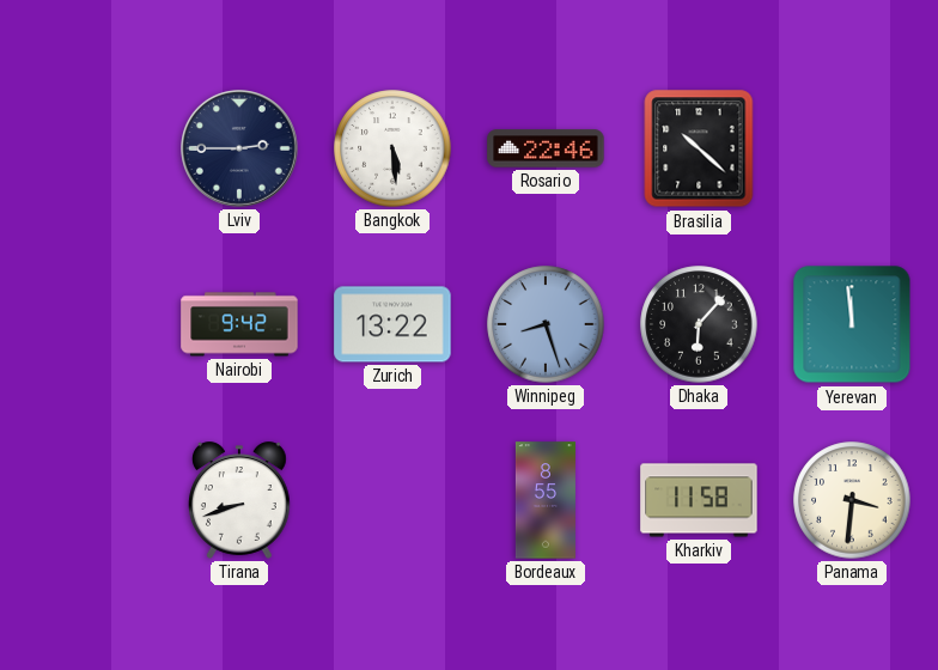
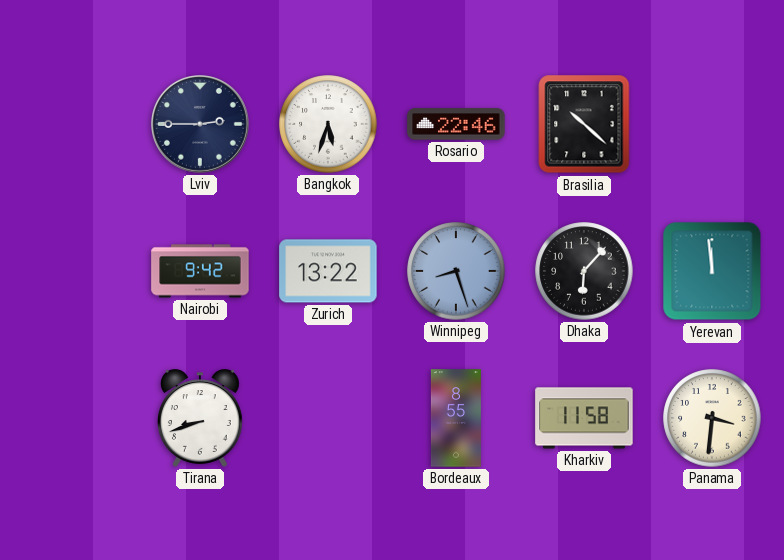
Bangkok: 5:29 -> 5:33
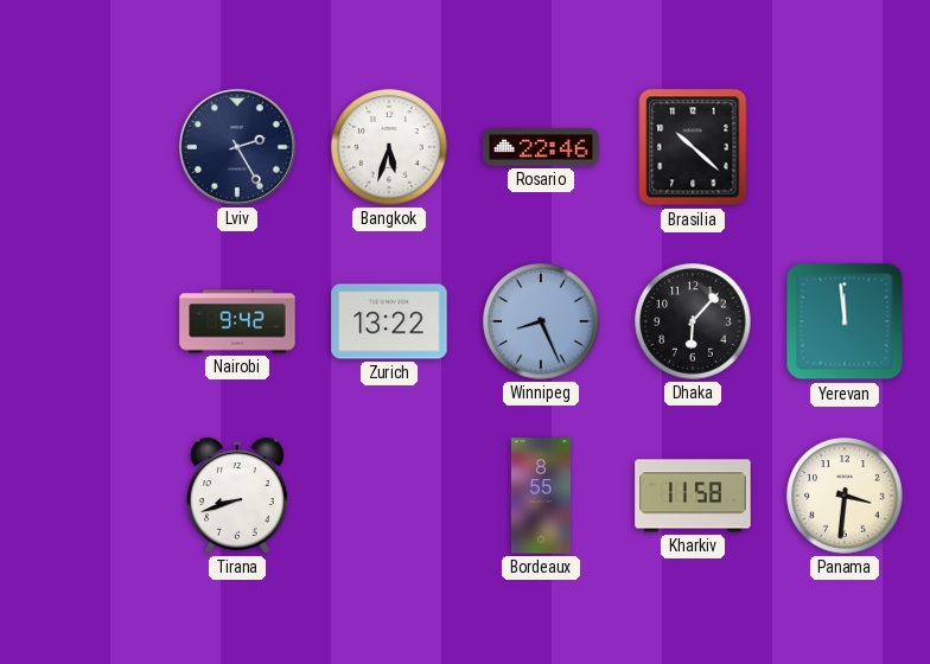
Lviv: 2:45 -> 2:25
Winnipeg: 8:27 -> 8:26
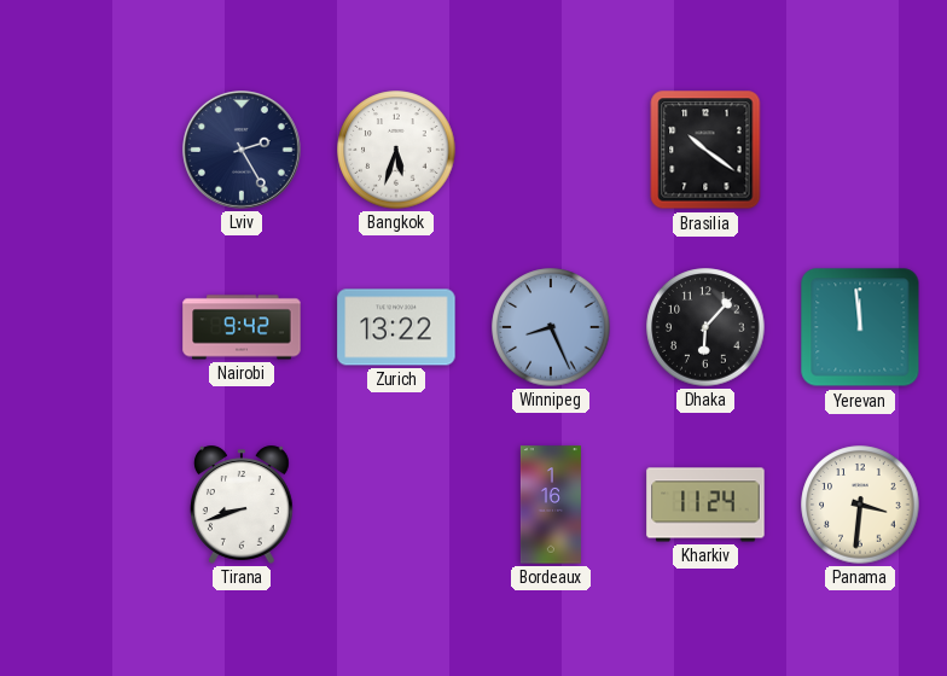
Rosario: 22:46 -> none
Brasilia: 10:22 -> 10:21
Bordeaux: 8:55 -> 1:16
Kharkiv: 11:58 -> 11:24
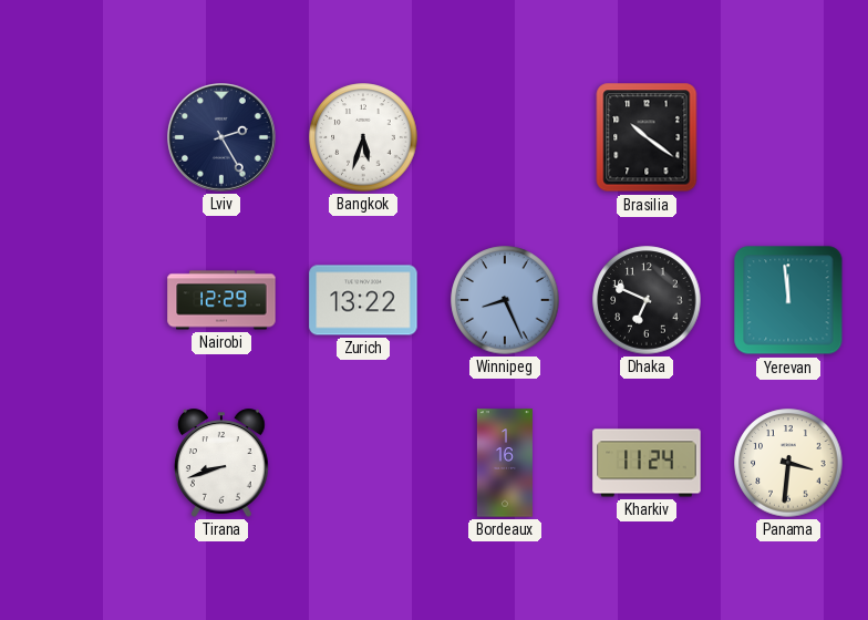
Nairobi: 9:42 -> 12:29
Dhaka: 6:07 -> 6:49
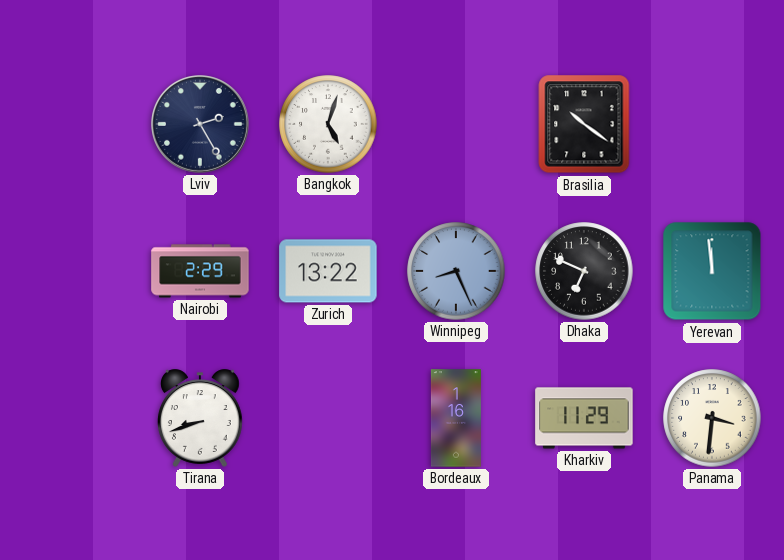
Bangkok: 5:33 -> 5:03
Nairobi: 12:29 -> 2:29
Kharkiv: 11:24 -> 11:29
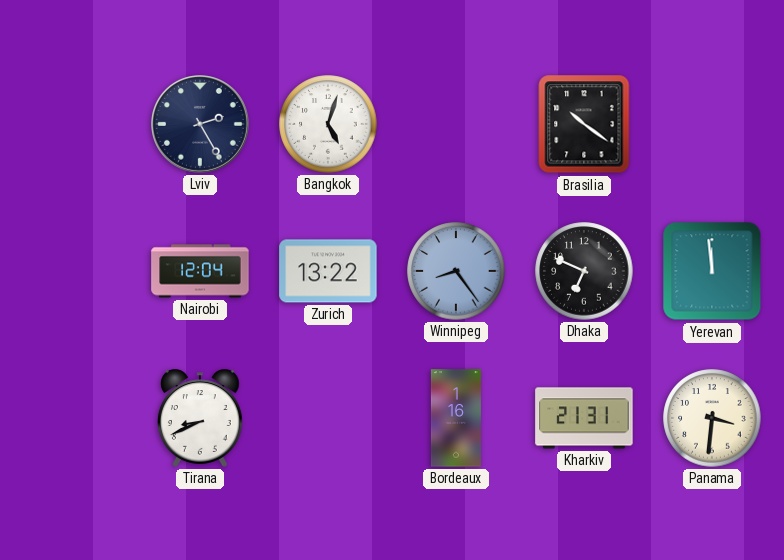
Nairobi: 2:29 -> 12:04
Winnipeg: 8:26 -> 8:24
Tirana: 8:42 -> 8:41
Kharkiv: 11:29 -> 21:31
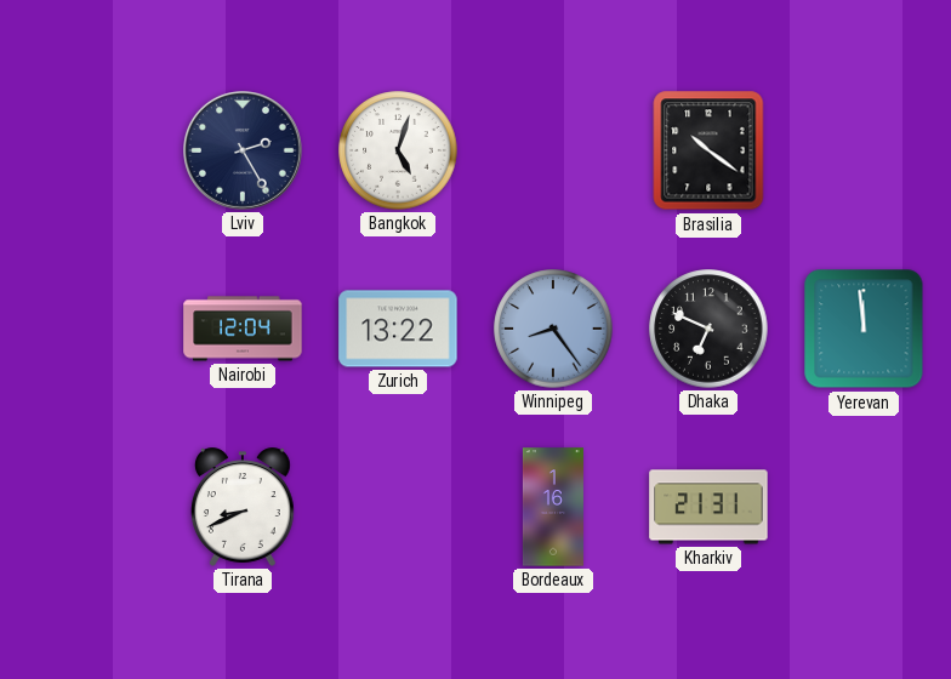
Panama: 3:31 -> none
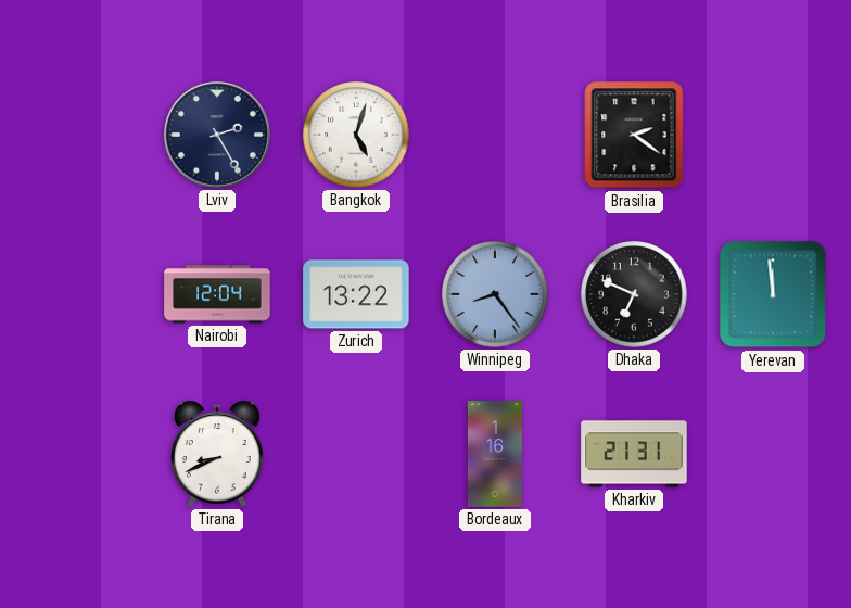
Brasilia: 10:21 -> 2:21
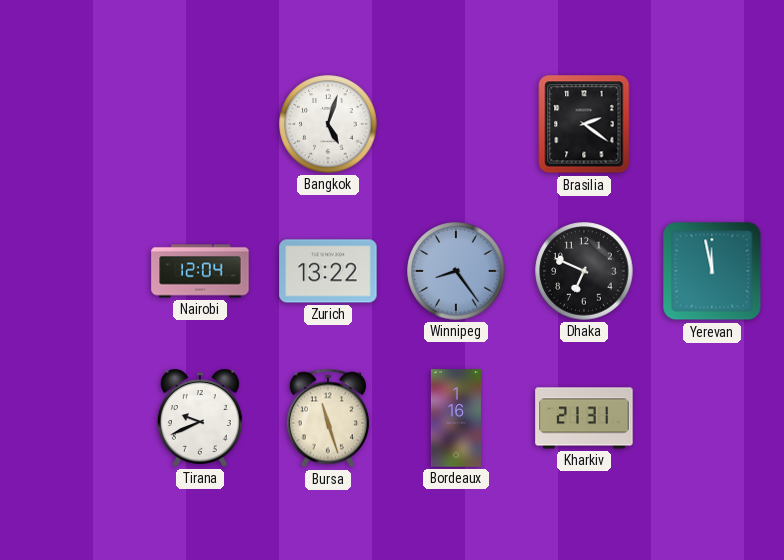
Lviv: 2:25 -> none
Yerevan: 11:59 -> 11:58
Tirana: 8:41 -> 9:41
Bursa: none -> 11:27
